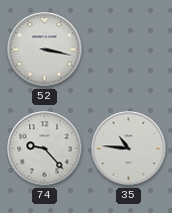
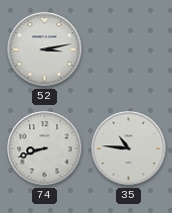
52: 3:17 -> 3:13
74: 9:23 -> 8:42
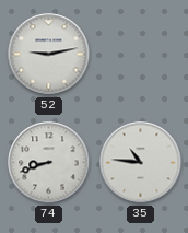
52: 3:13 -> 9:13
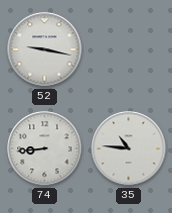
52: 9:13 -> 9:17
74: 8:42 -> 8:44
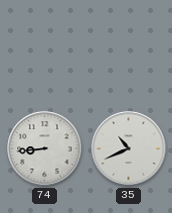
52: 9:17 -> none
35: 10:46 -> 10:41
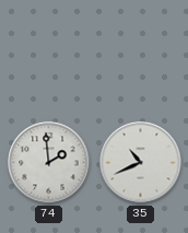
74: 8:44 -> 1:59
